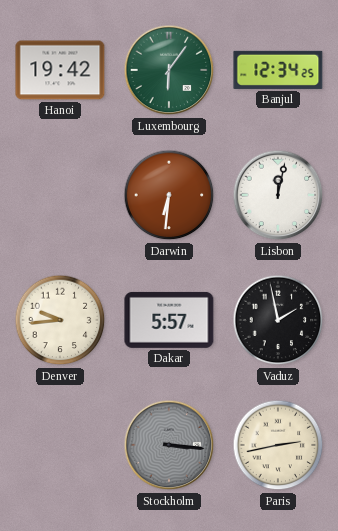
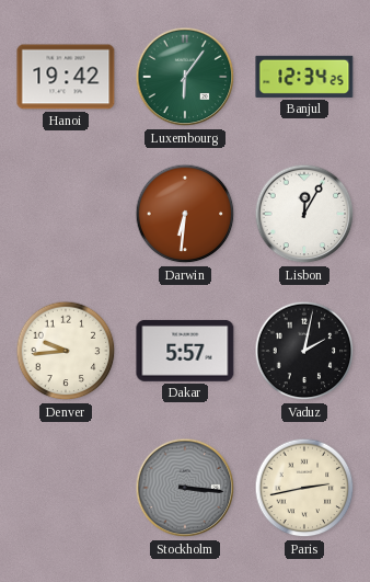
Lisbon: 12:02 -> 12:05
Vaduz: 1:58 -> 2:02
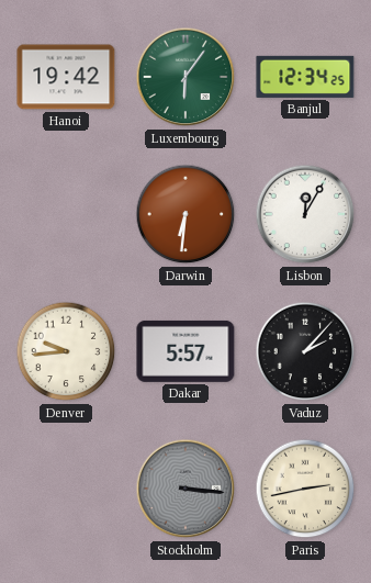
Vaduz: 2:02 -> 2:07
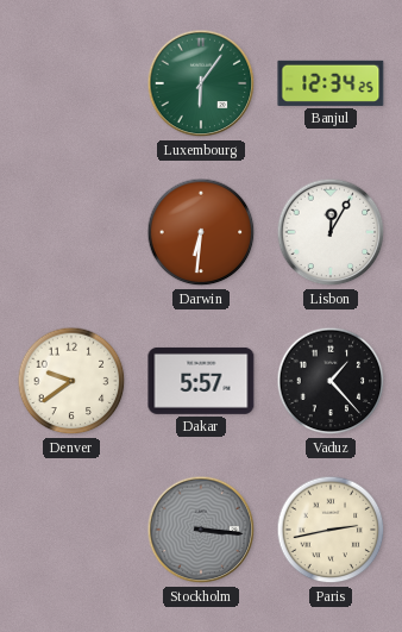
Hanoi: 19:42 -> none
Denver: 9:44 -> 9:39
Vaduz: 2:07 -> 1:23
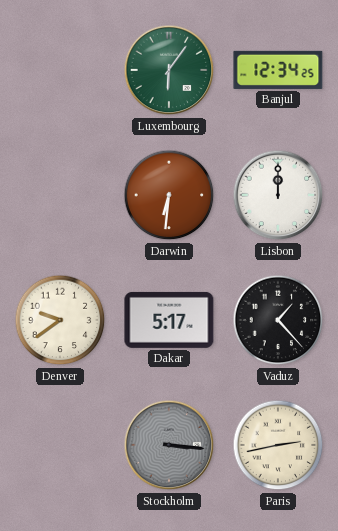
Lisbon: 12:05 -> 12:00
Dakar: 5:57 -> 5:17
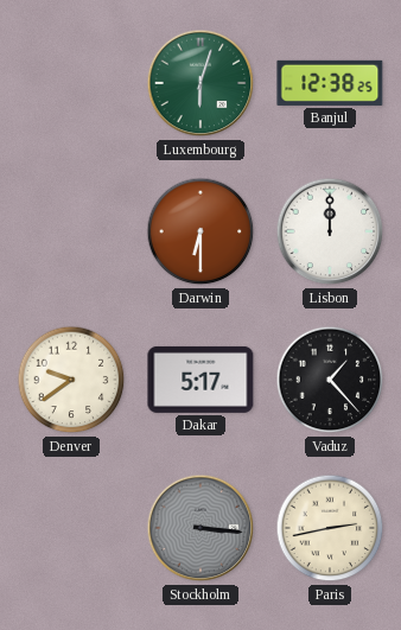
Luxembourg: 6:06 -> 6:03
Banjul: 12:34 -> 12:38
Darwin: 6:31 -> 6:30
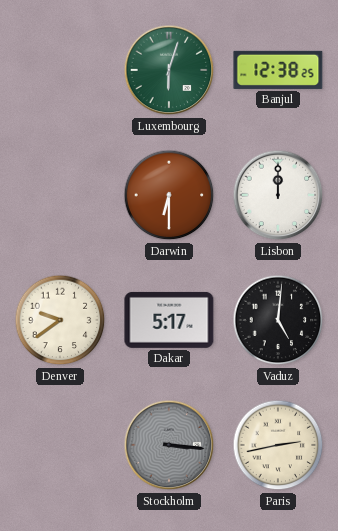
Vaduz: 1:23 -> 5:01
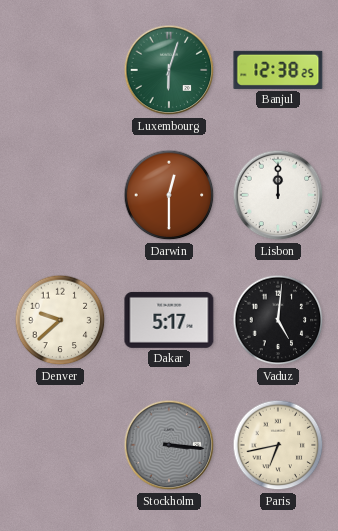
Darwin: 6:30 -> 12:30
Denver: 9:39 -> 9:38
Paris: 2:43 -> 6:43
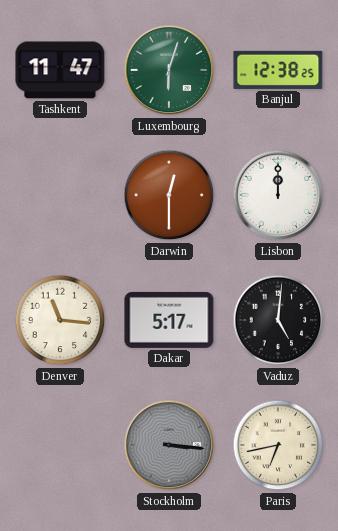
Tashkent: none -> 11:47
Denver: 9:38 -> 11:16
